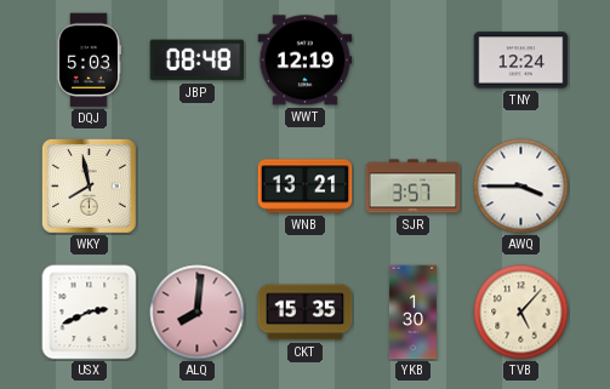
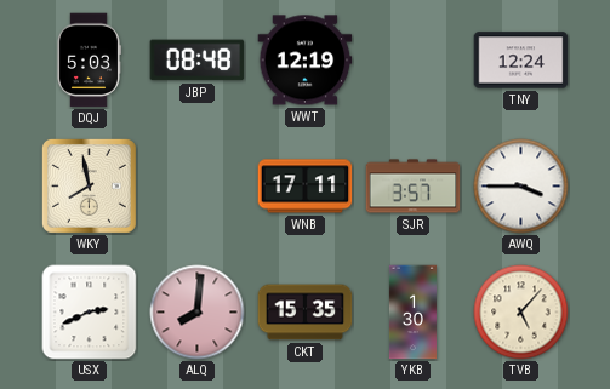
WNB: 13:21 -> 17:11
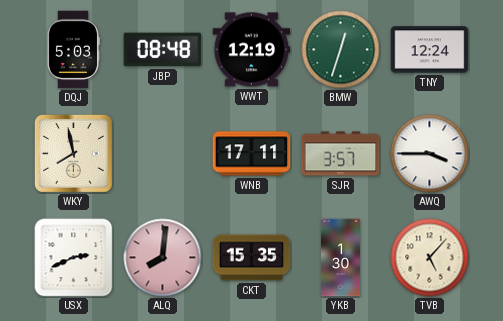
BMW: none -> 12:33
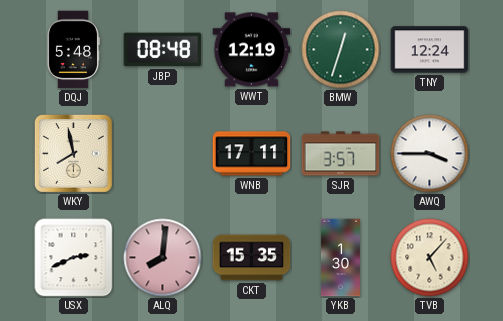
DQJ: 5:03 -> 5:48
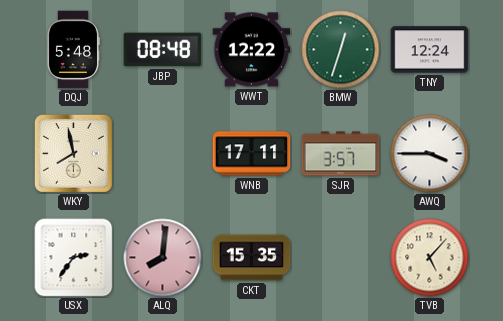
WWT: 12:19 -> 12:22
USX: 2:41 -> 2:36
YKB: 1:30 -> none
